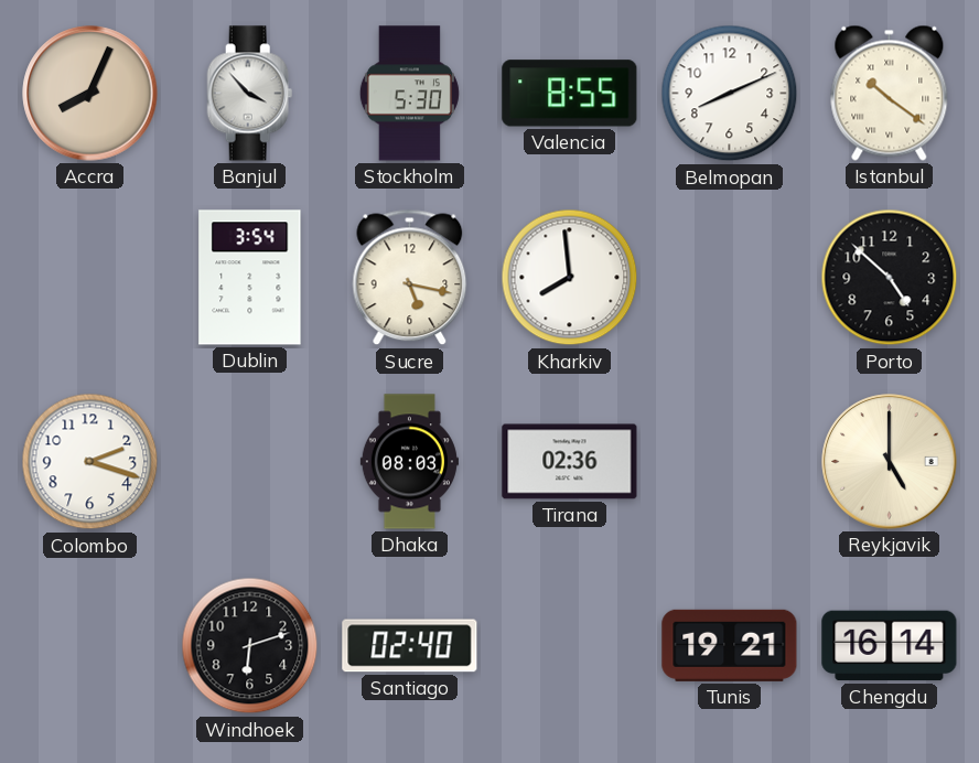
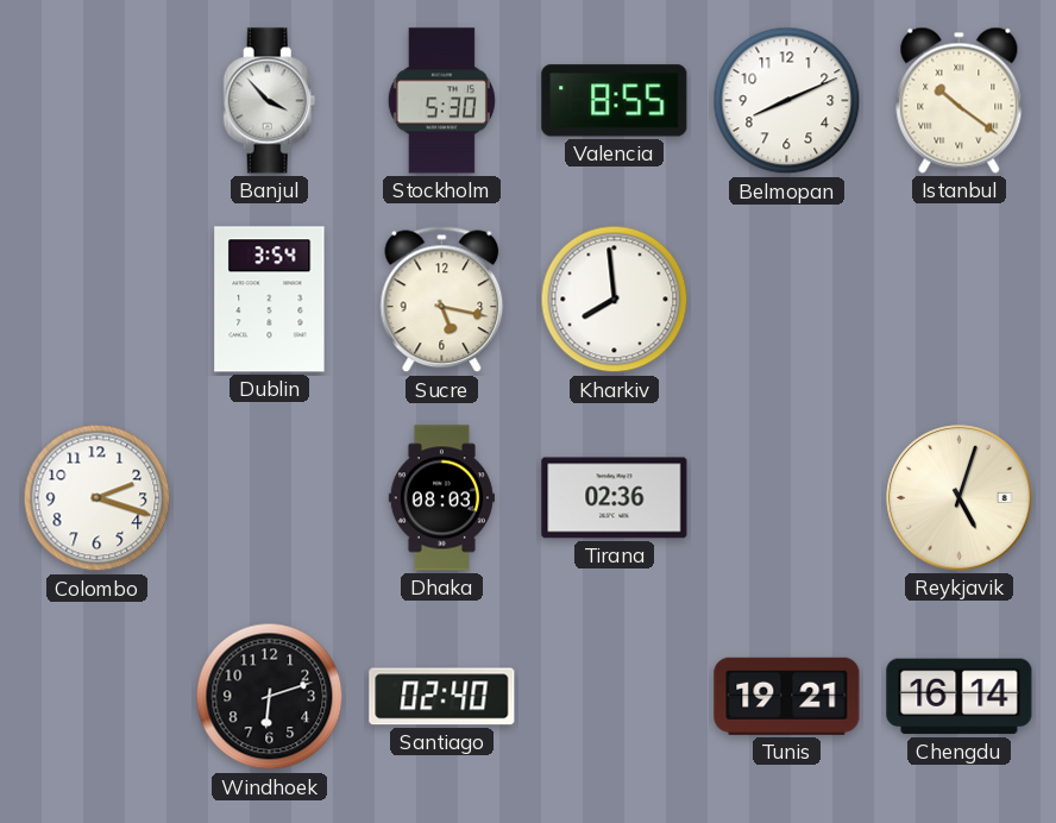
Accra: 8:04 -> none
Porto: 4:52 -> none
Reykjavik: 5:00 -> 5:03
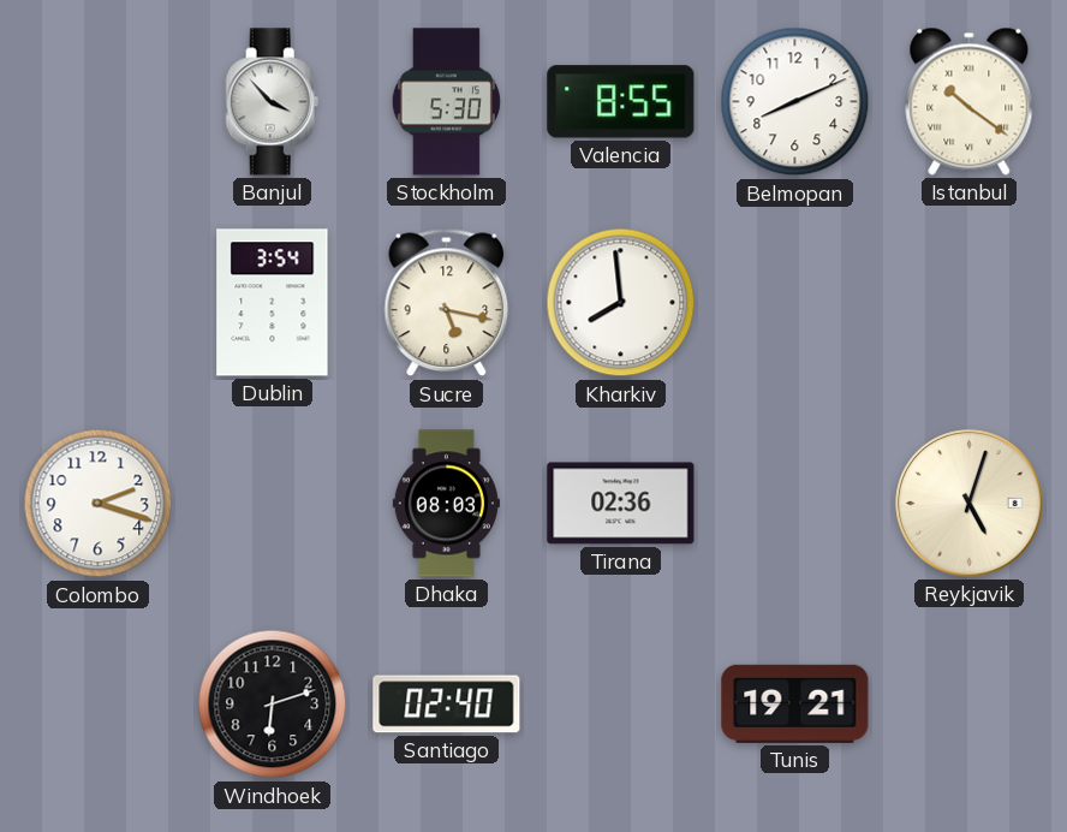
Chengdu: 16:14 -> none
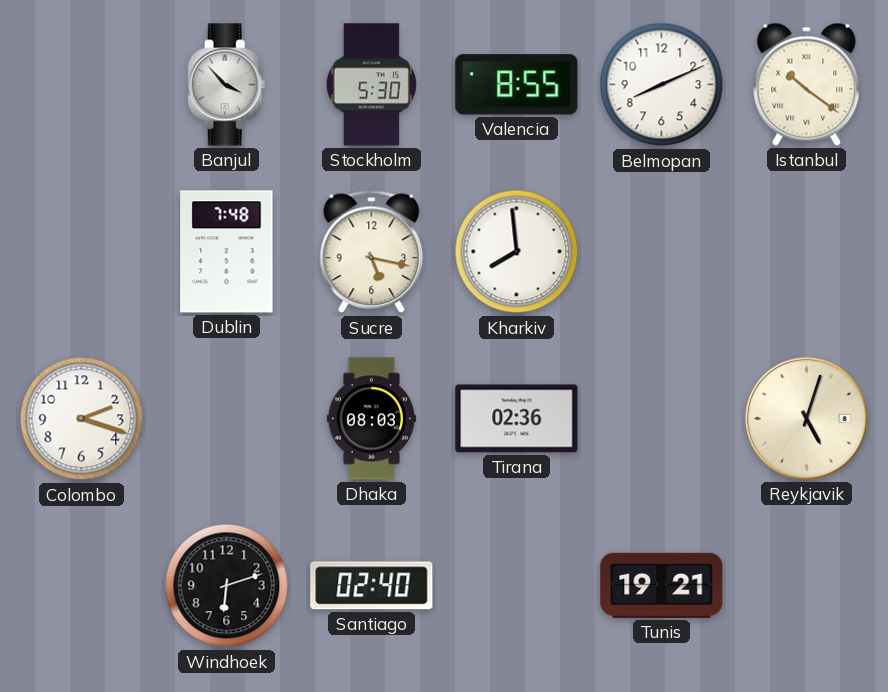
Dublin: 3:54 -> 7:48
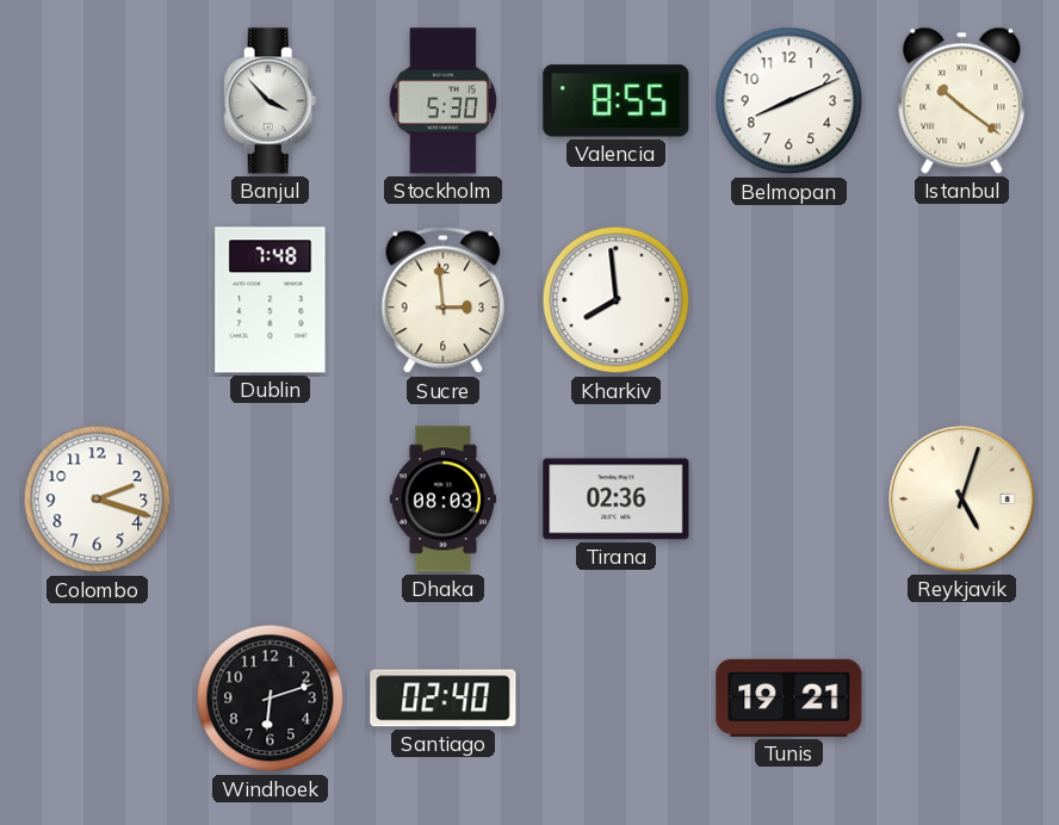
Sucre: 5:17 -> 2:59
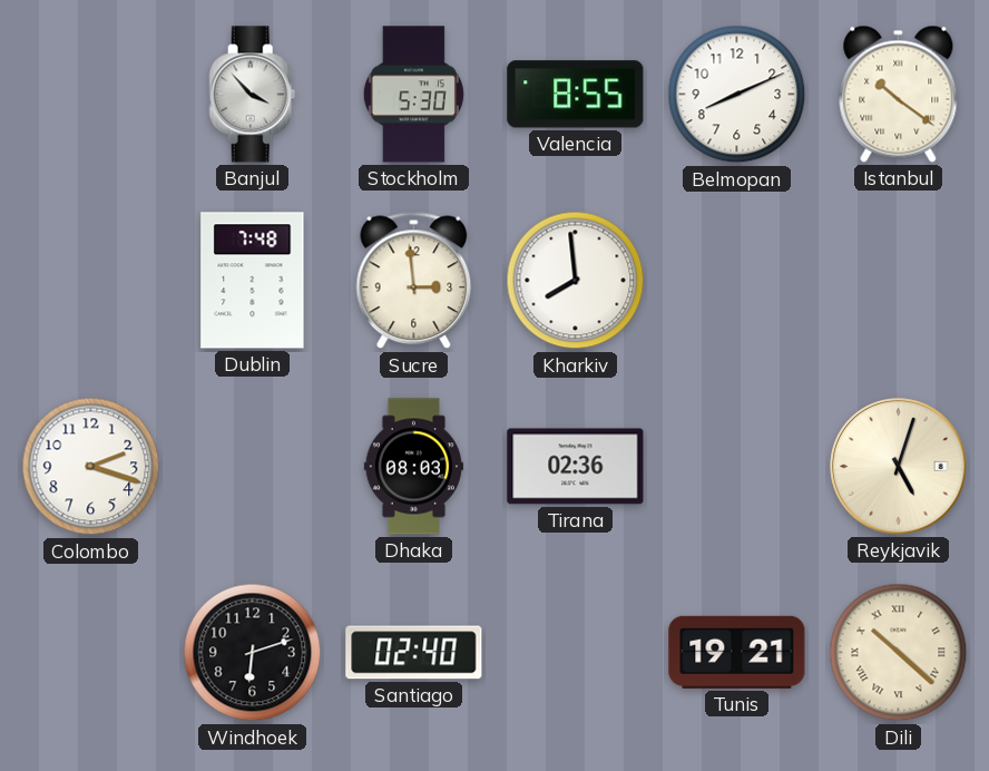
Dili: none -> 10:22
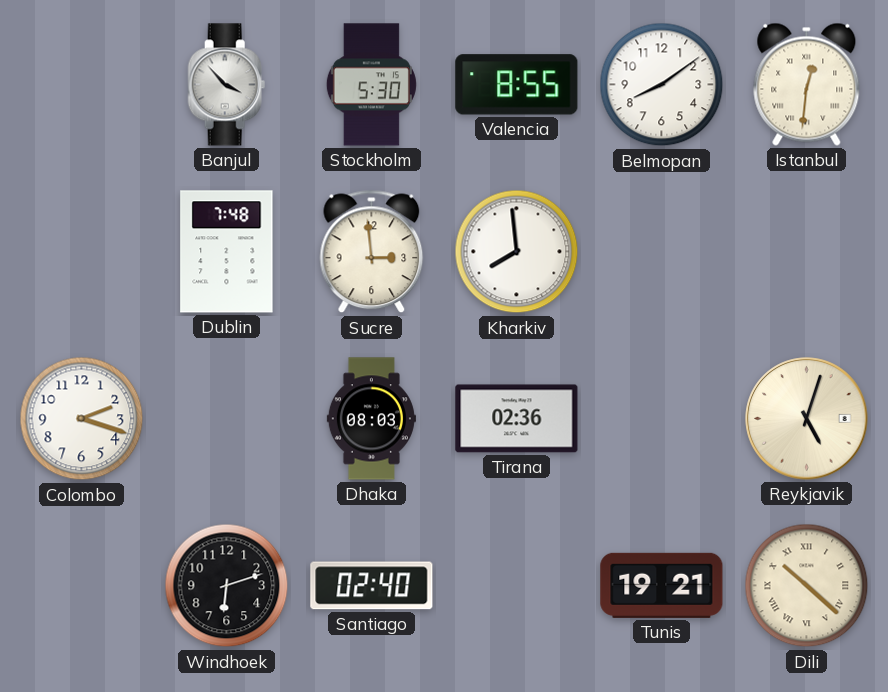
Belmopan: 8:11 -> 8:09
Istanbul: 10:21 -> 12:31
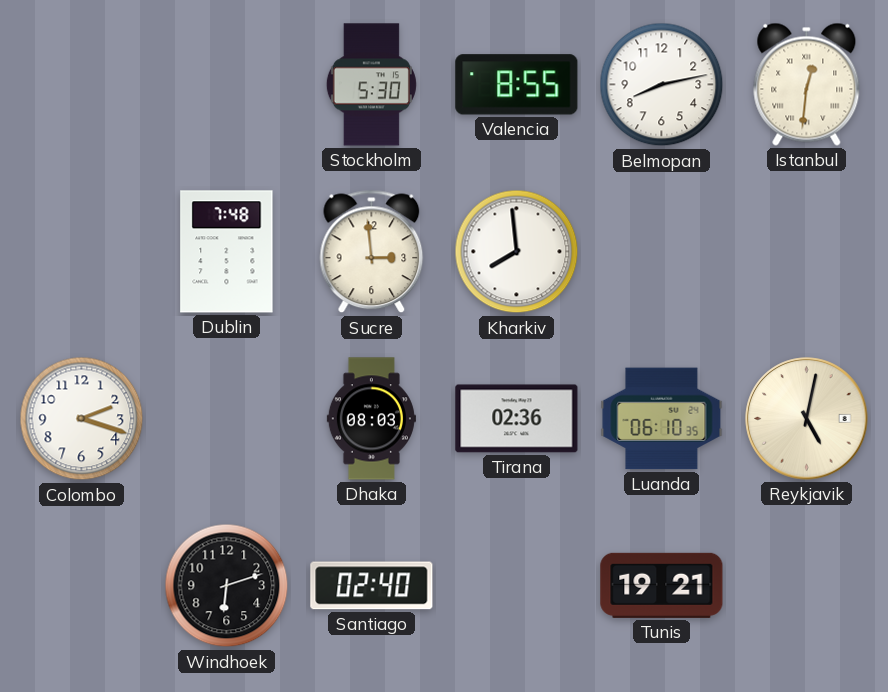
Banjul: 3:53 -> none
Belmopan: 8:09 -> 8:13
Luanda: none -> 06:10
Reykjavik: 5:03 -> 5:02
Dili: 10:22 -> none
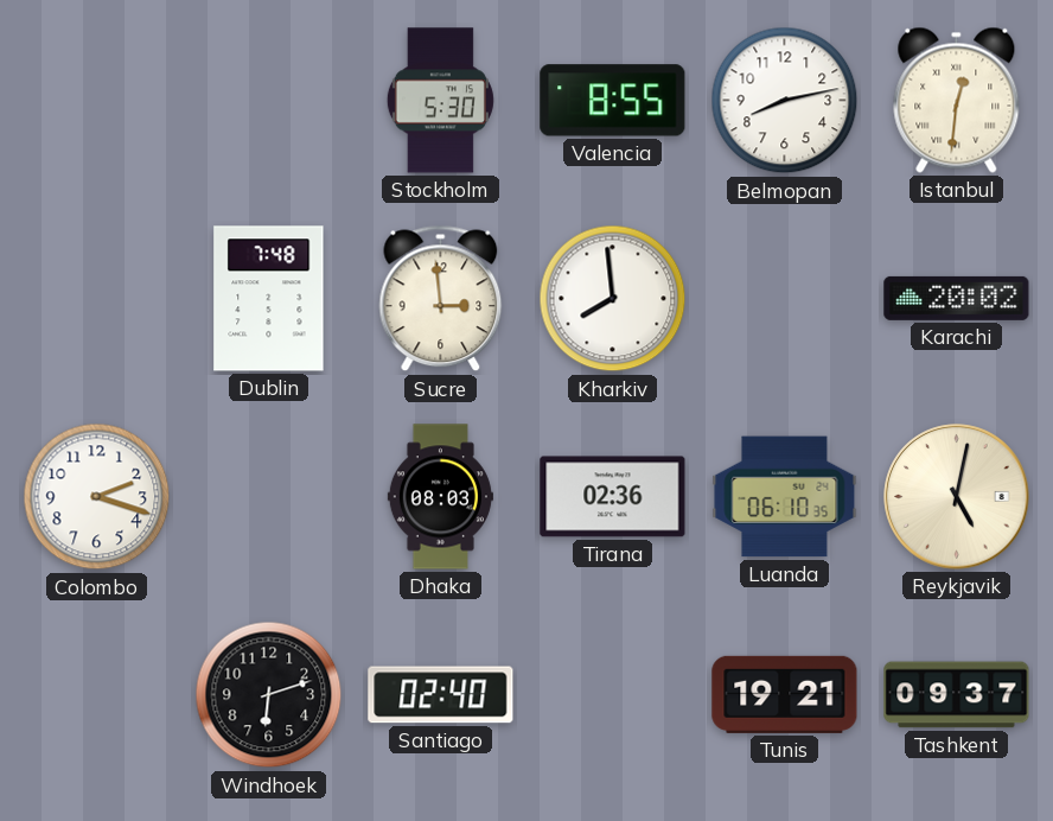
Karachi: none -> 20:02
Tashkent: none -> 09:37
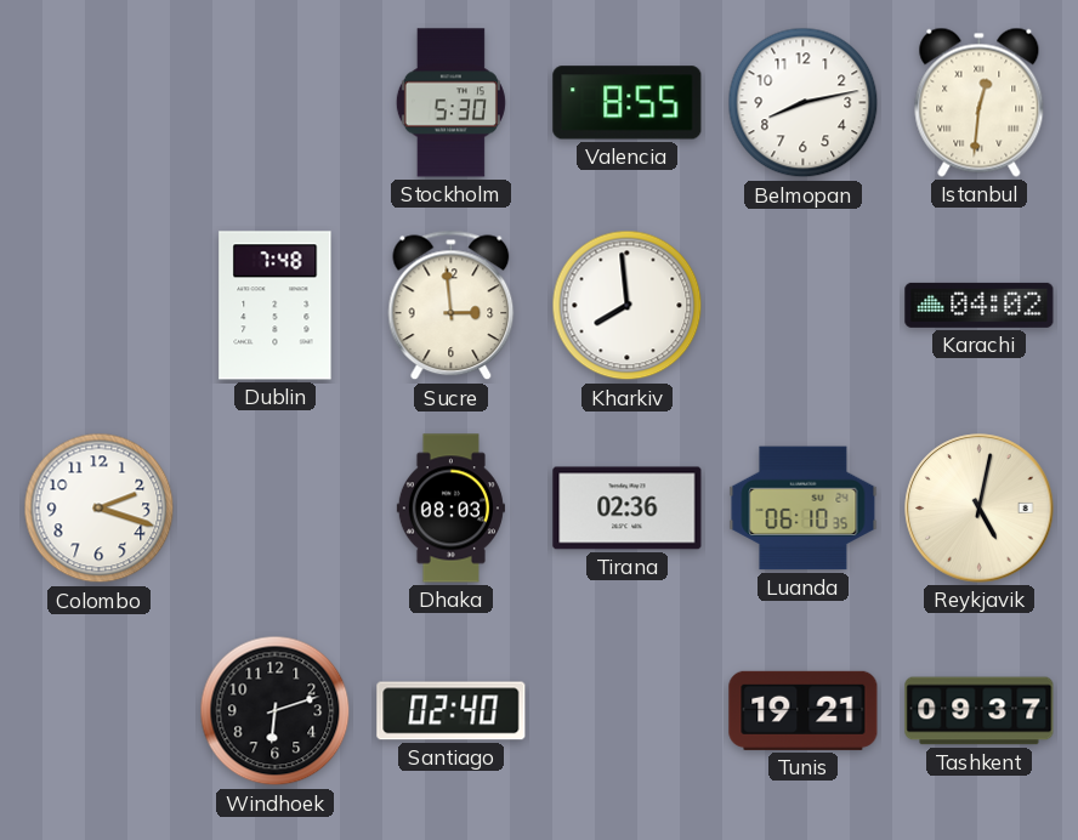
Karachi: 20:02 -> 04:02
